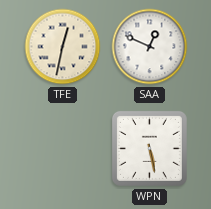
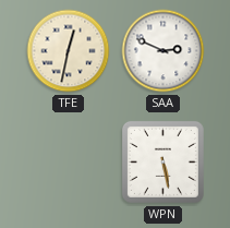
SAA: 12:49 -> 2:49
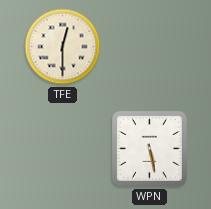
TFE: 12:32 -> 12:30
SAA: 2:49 -> none
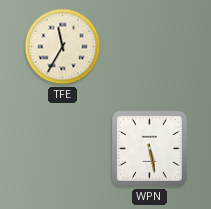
TFE: 12:30 -> 11:35
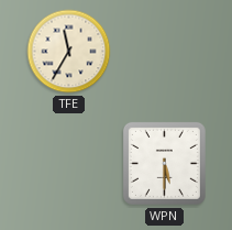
WPN: 5:28 -> 5:30
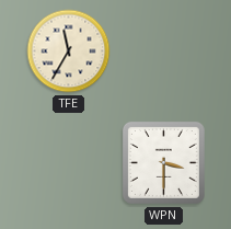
WPN: 5:30 -> 3:30
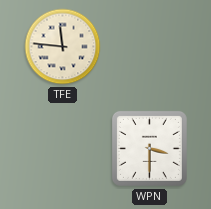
TFE: 11:35 -> 11:46
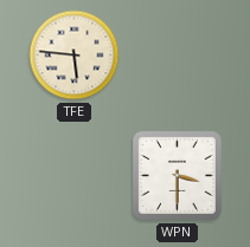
TFE: 11:46 -> 5:46
